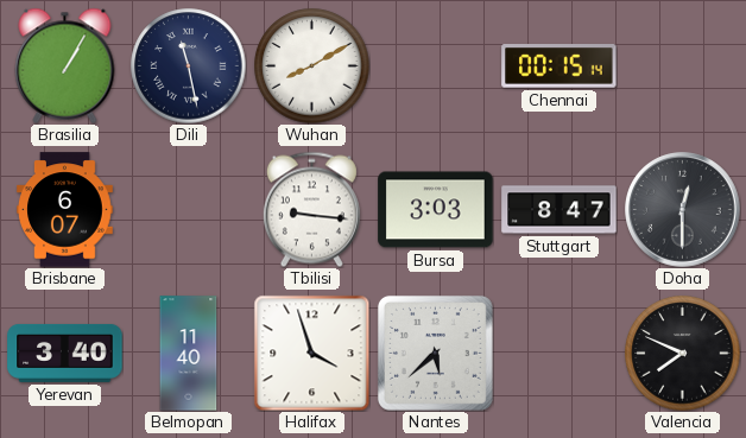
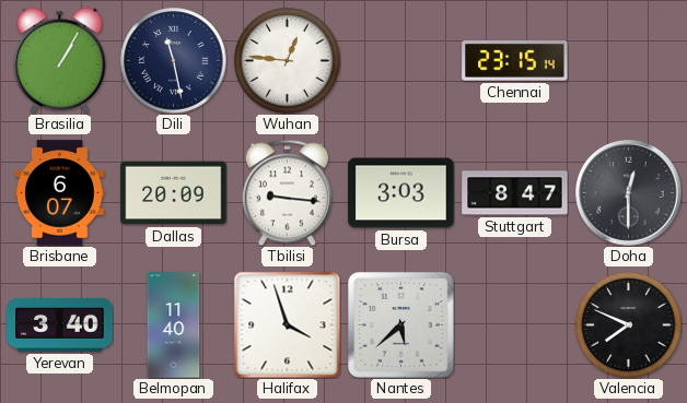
Wuhan: 8:10 -> 12:46
Chennai: 00:15 -> 23:15
Dallas: none -> 20:09
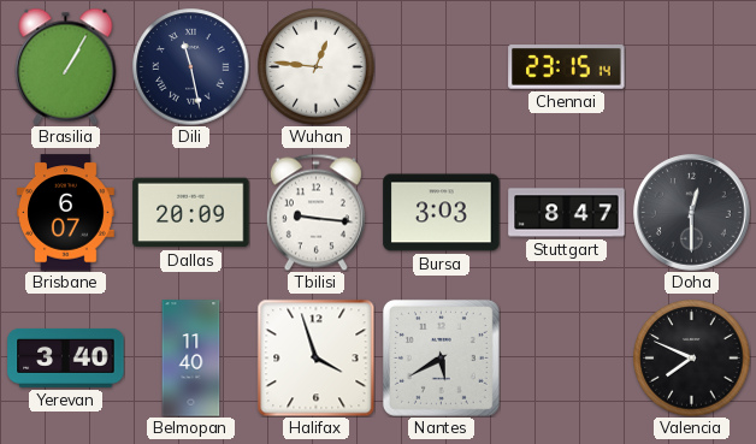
Nantes: 5:38 -> 5:40
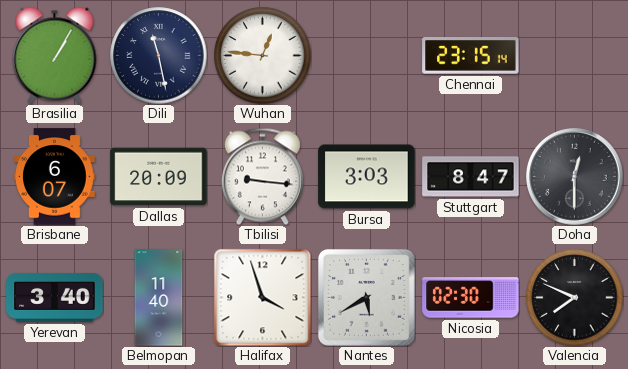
Nicosia: none -> 02:30
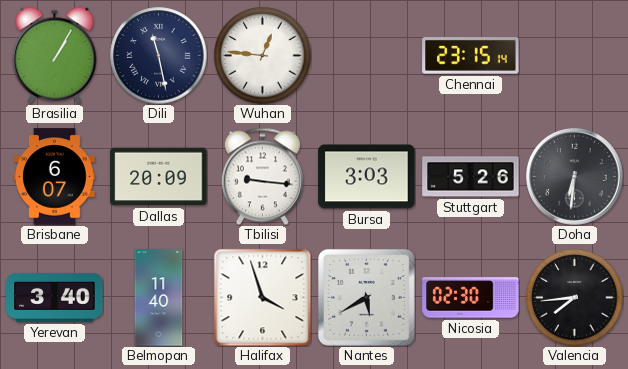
Stuttgart: 8:47 -> 5:26
Doha: 12:30 -> 6:31
Valencia: 7:49 -> 7:44
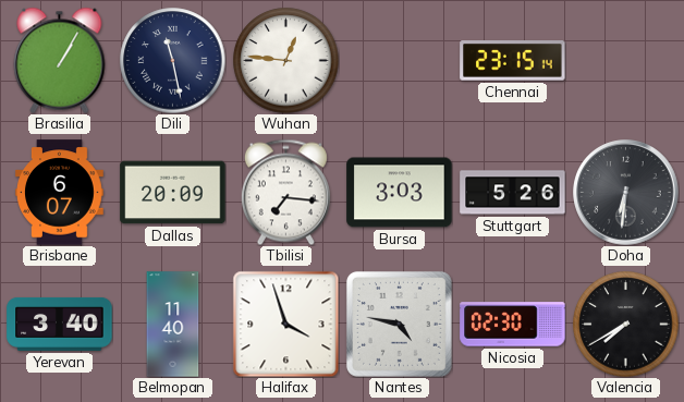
Tbilisi: 9:16 -> 7:16
Nantes: 5:40 -> 4:47
Valencia: 7:44 -> 7:40
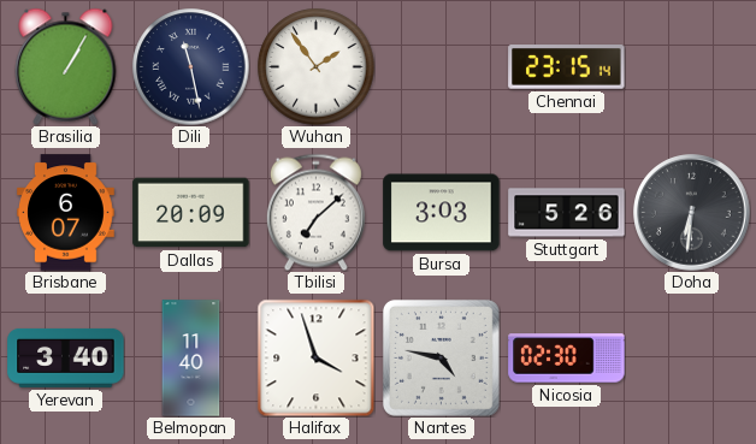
Wuhan: 12:46 -> 1:54
Tbilisi: 7:16 -> 7:08
Valencia: 7:40 -> none
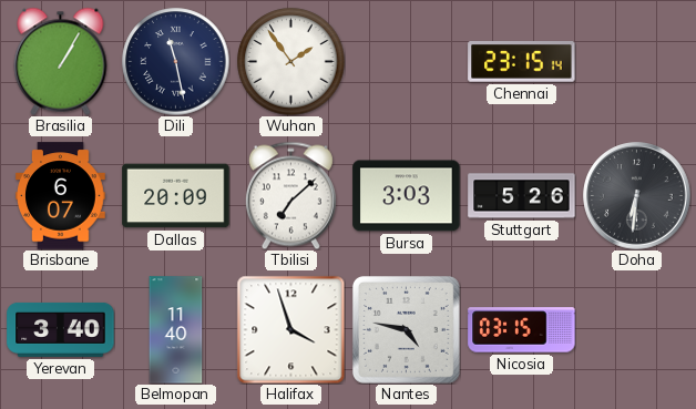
Nicosia: 02:30 -> 03:15
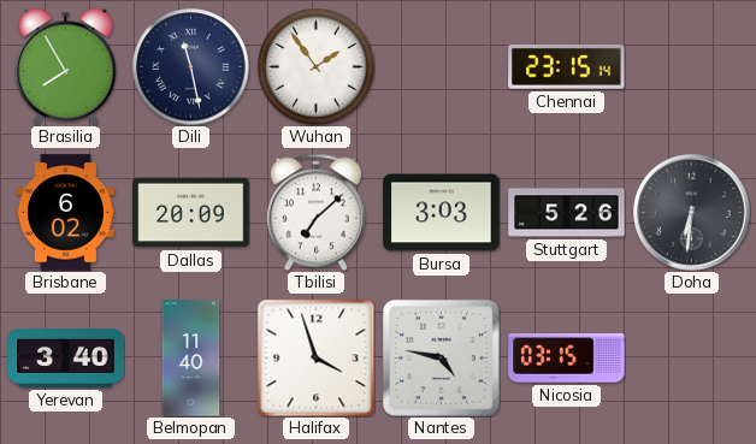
Brasilia: 1:05 -> 7:55
Brisbane: 6:07 -> 6:02
